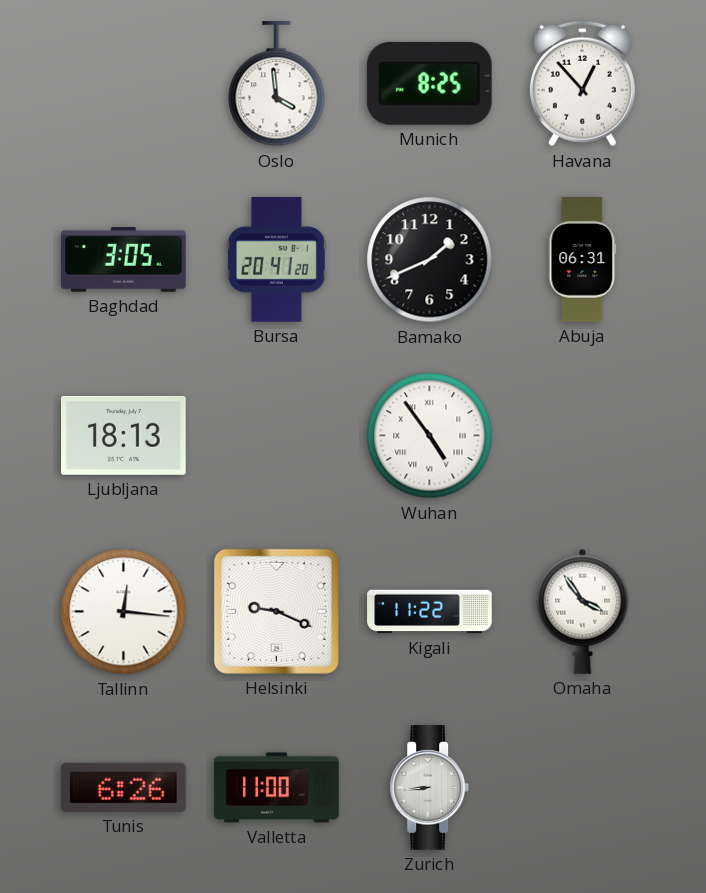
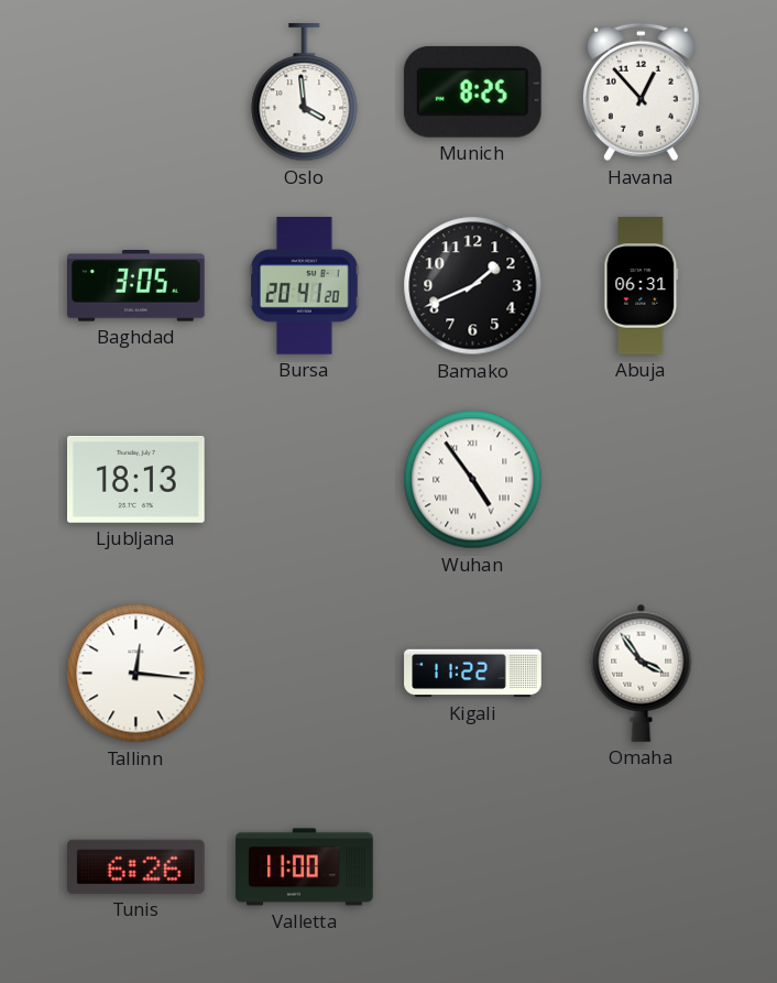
Helsinki: 9:19 -> none
Zurich: 8:44 -> none
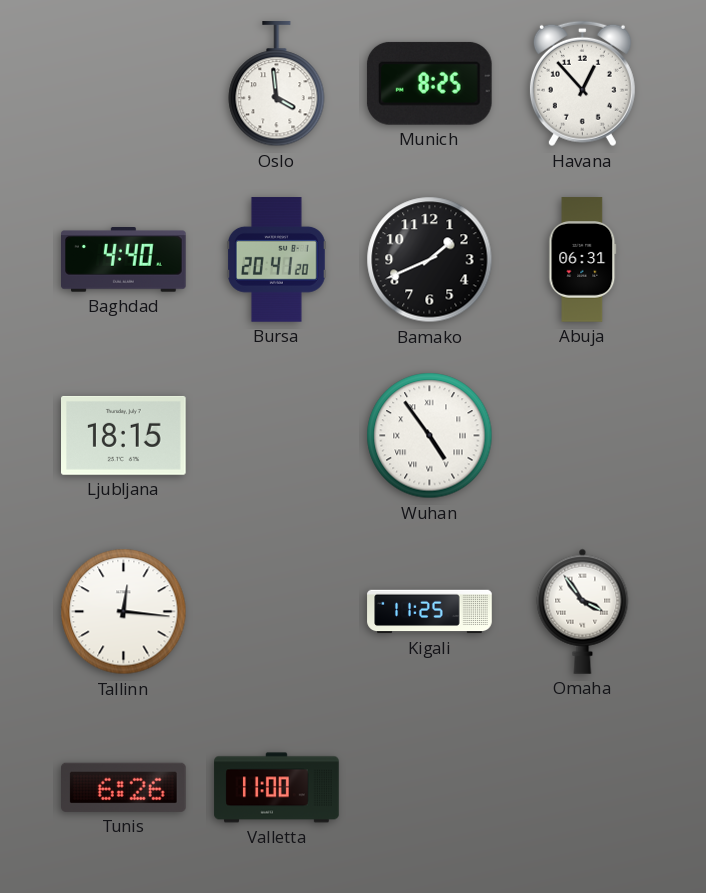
Baghdad: 3:05 -> 4:40
Ljubljana: 18:13 -> 18:15
Kigali: 11:22 -> 11:25
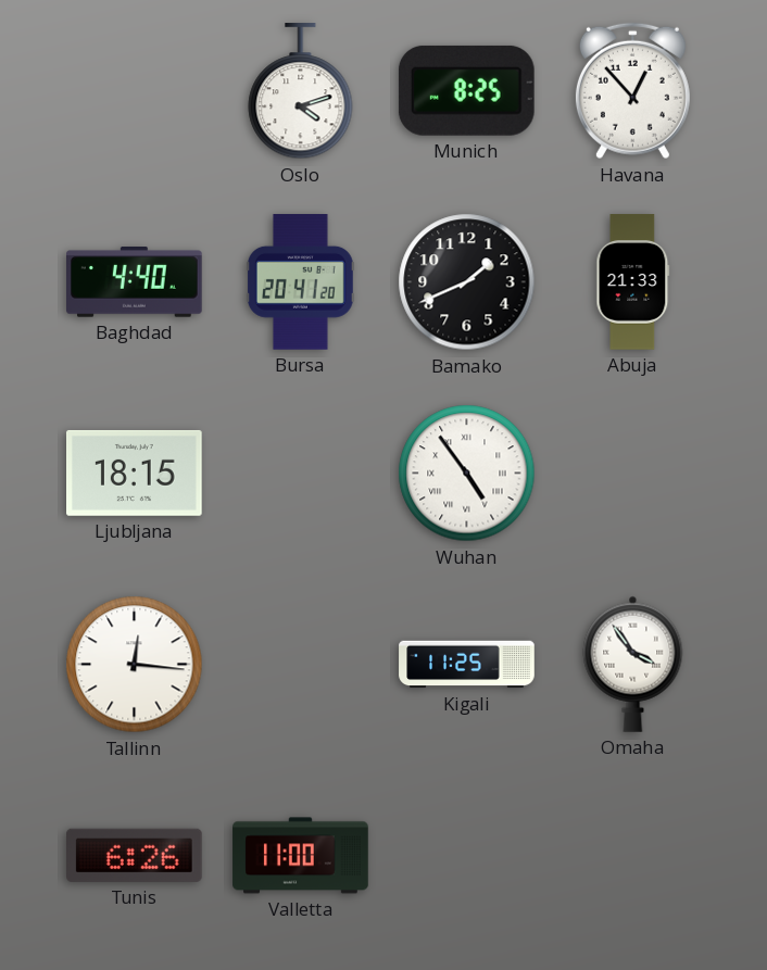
Oslo: 3:59 -> 4:12
Abuja: 06:31 -> 21:33
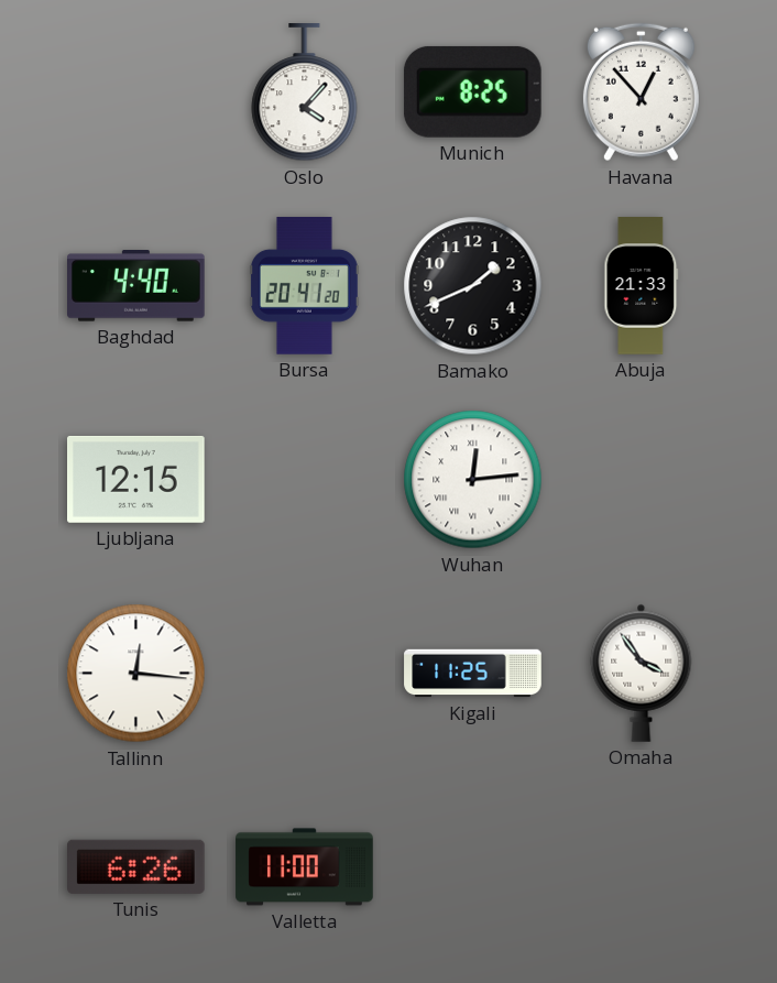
Oslo: 4:12 -> 4:07
Ljubljana: 18:15 -> 12:15
Wuhan: 4:54 -> 12:14
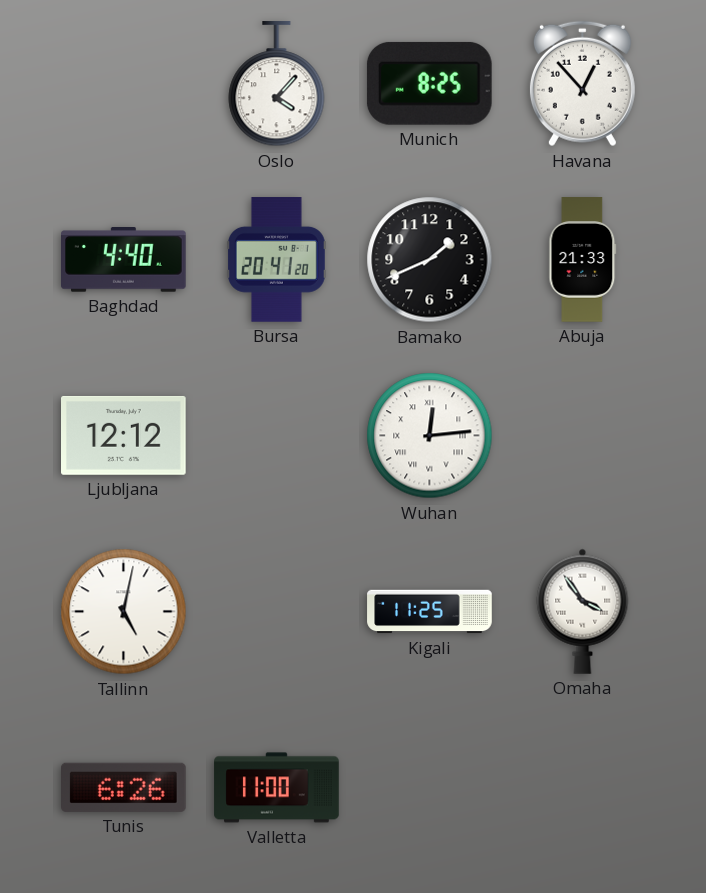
Ljubljana: 12:15 -> 12:12
Tallinn: 12:16 -> 5:02
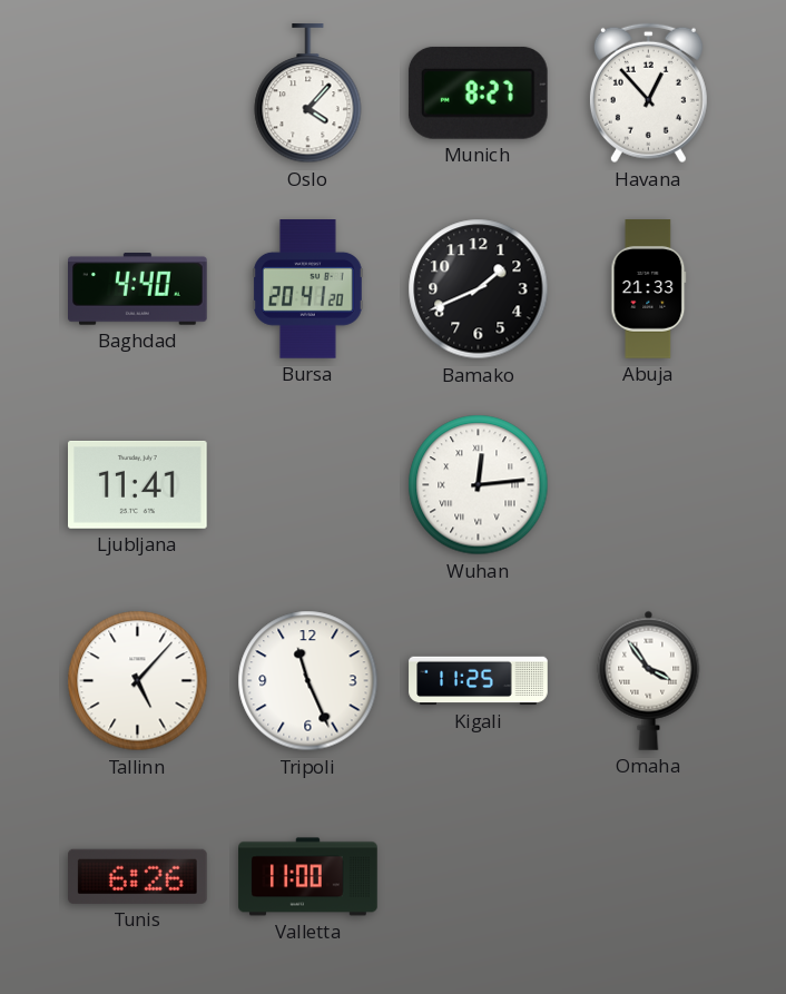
Munich: 8:25 -> 8:27
Ljubljana: 12:12 -> 11:41
Tallinn: 5:02 -> 5:07
Tripoli: none -> 11:26
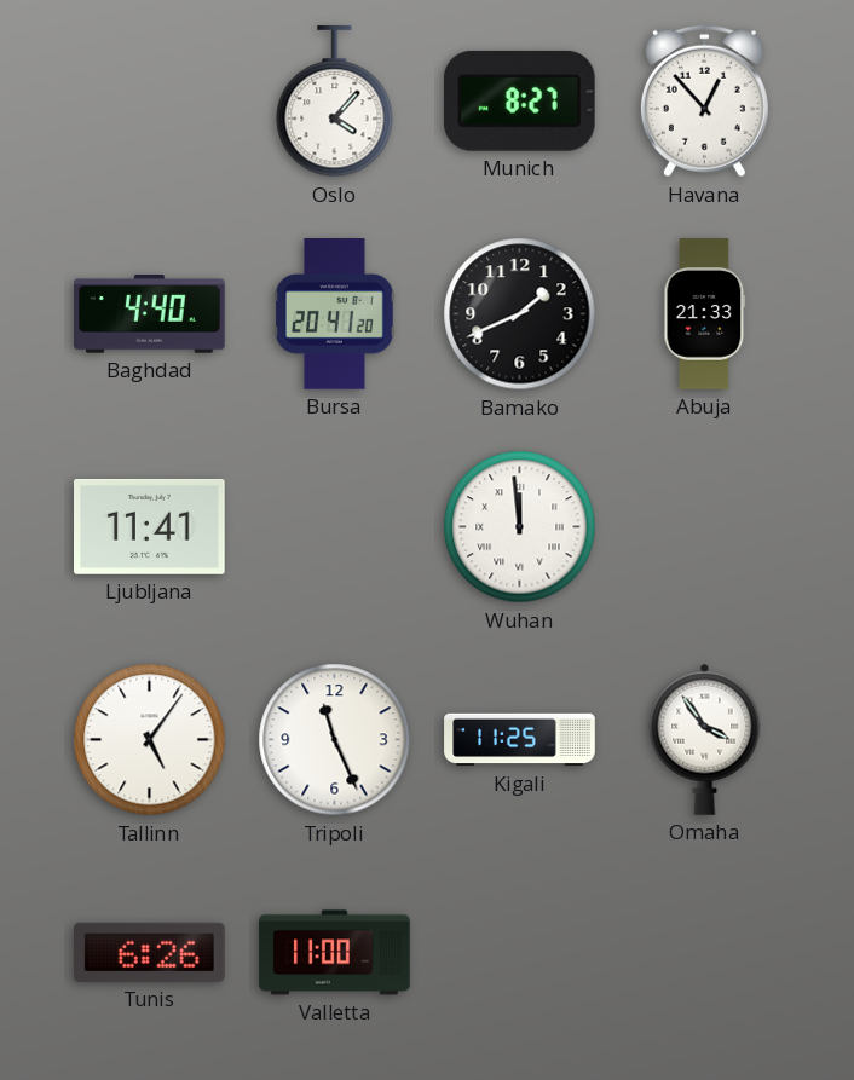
Wuhan: 12:14 -> 11:59
Tallinn: 5:07 -> 5:06
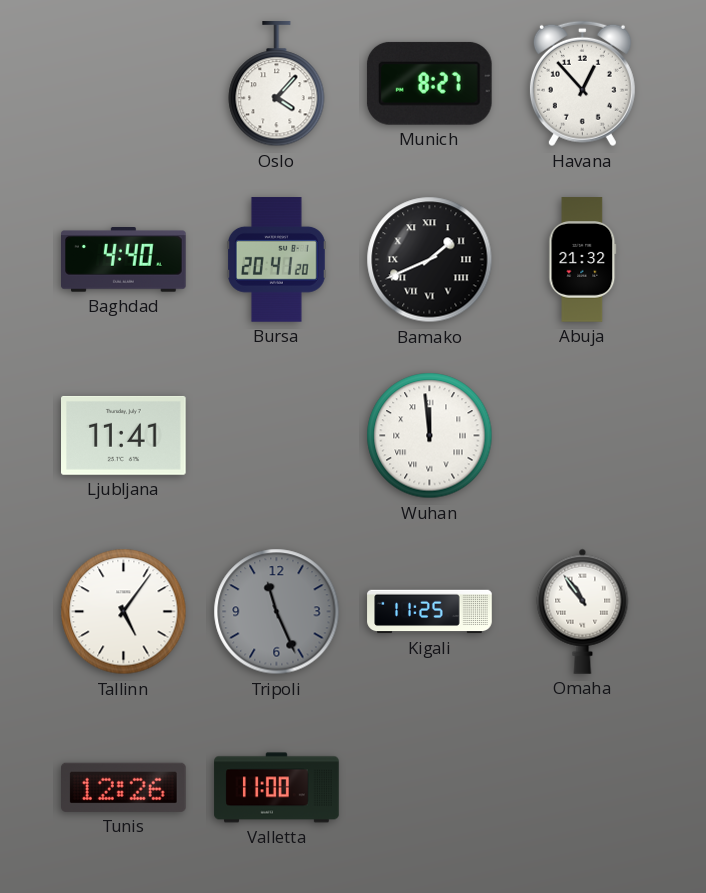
Bamako numerals: Arabic -> Roman
Abuja: 21:33 -> 21:32
Tripoli dial: white -> grey
Omaha: 3:54 -> 10:54
Tunis: 6:26 -> 12:26
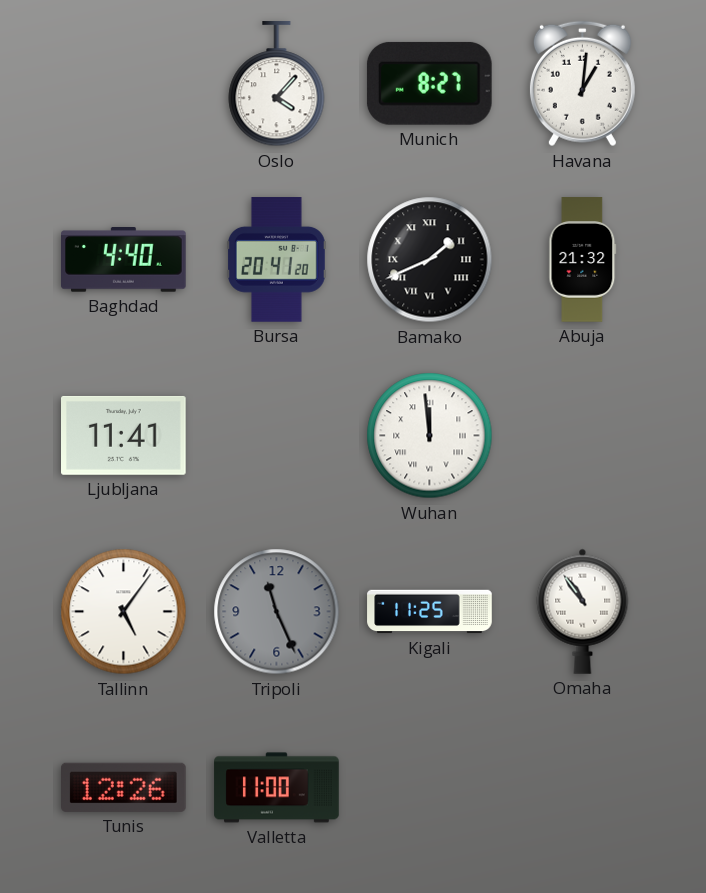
Havana: 12:53 -> 1:01
